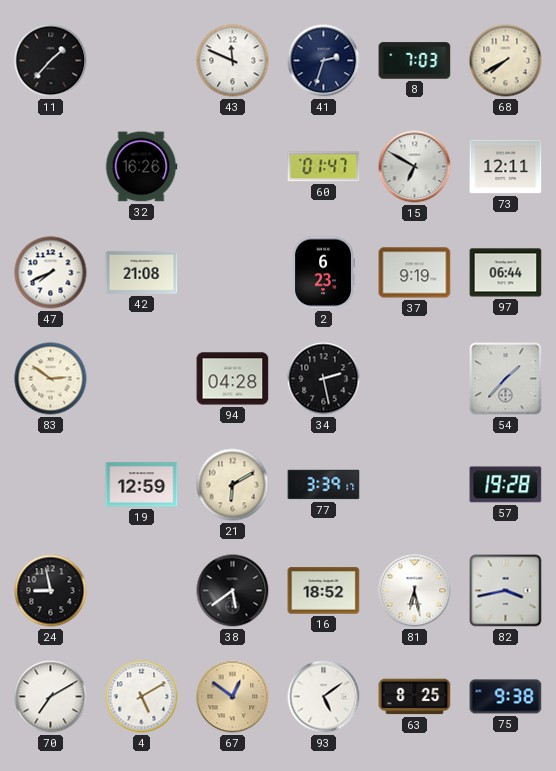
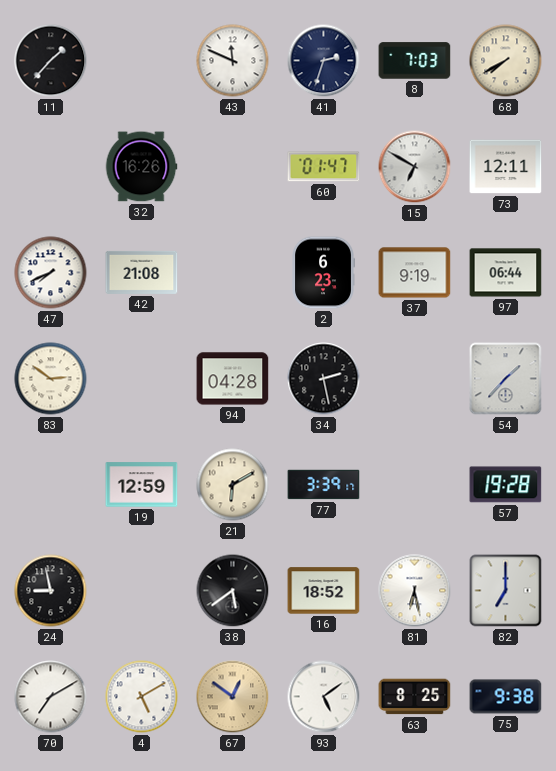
82: 3:43 -> 7:00
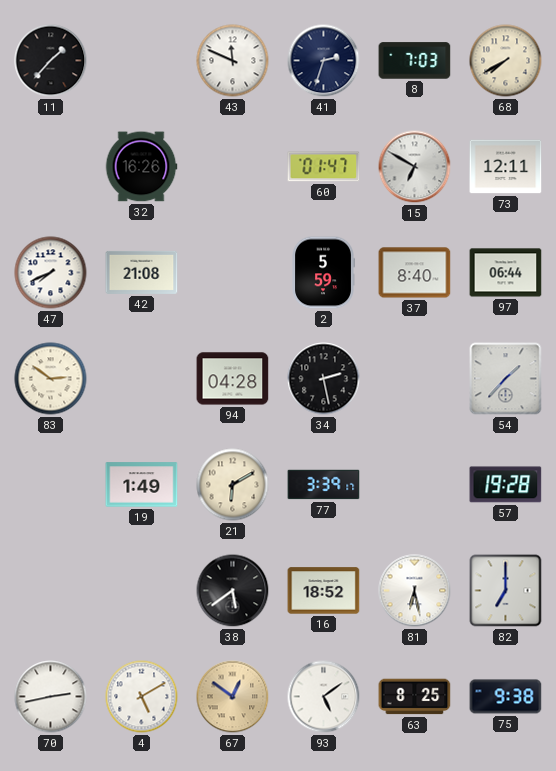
2: 6:23 -> 5:59
37: 9:19 -> 8:40
19: 12:59 -> 1:49
24: 8:58 -> none
70: 7:10 -> 2:43
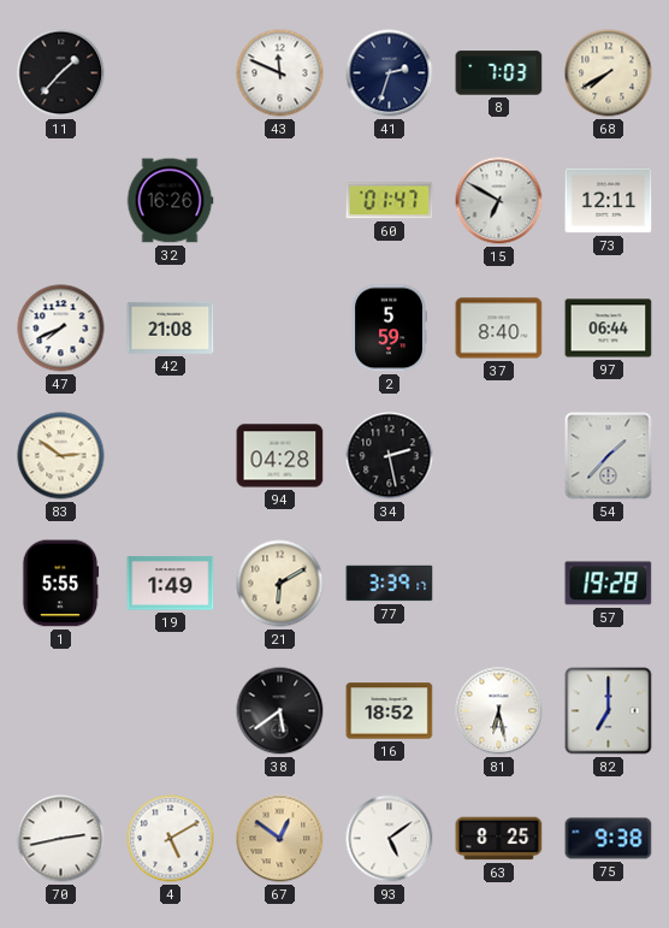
1: none -> 5:55
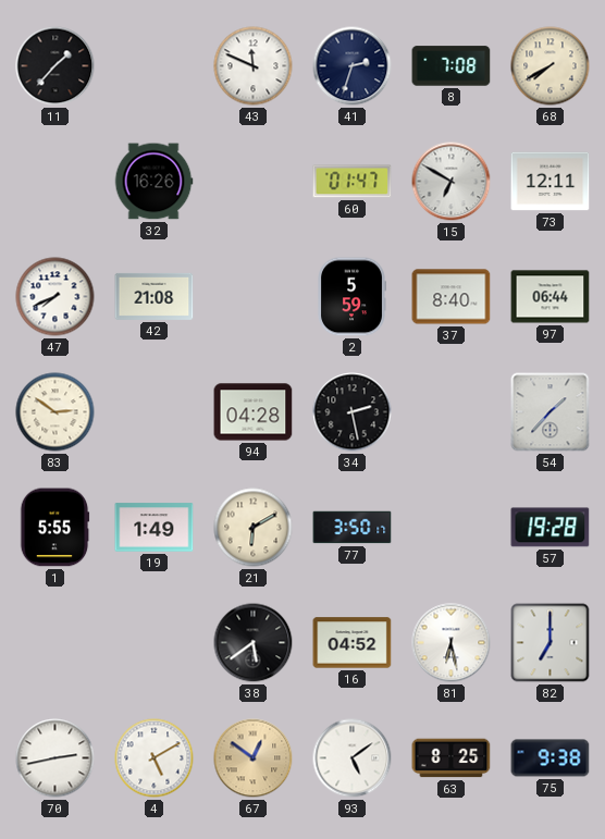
8: 7:03 -> 7:08
77: 3:39 -> 3:50
16: 18:52 -> 04:52
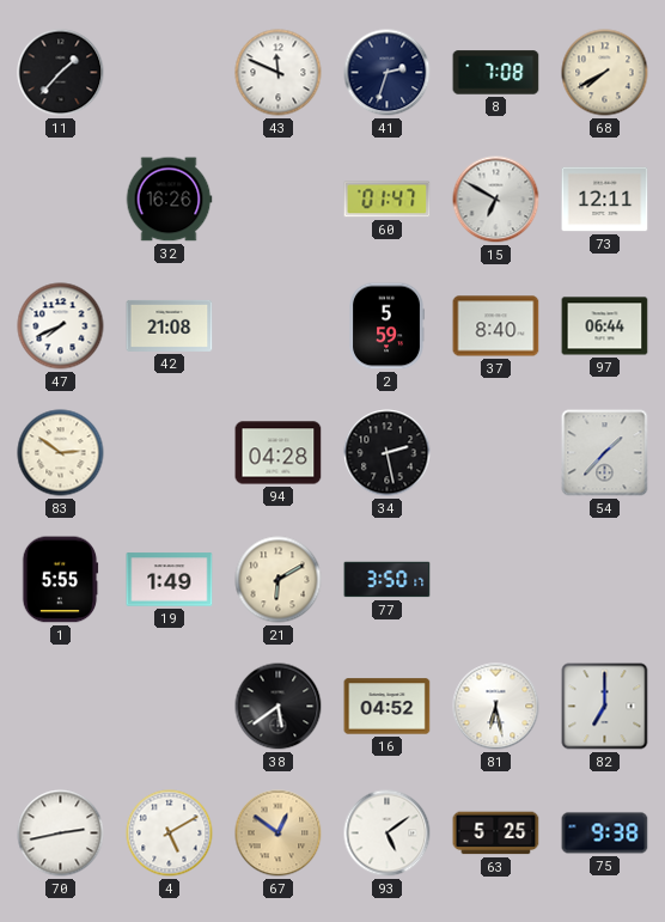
57: 19:28 -> none
63: 8:25 -> 5:25
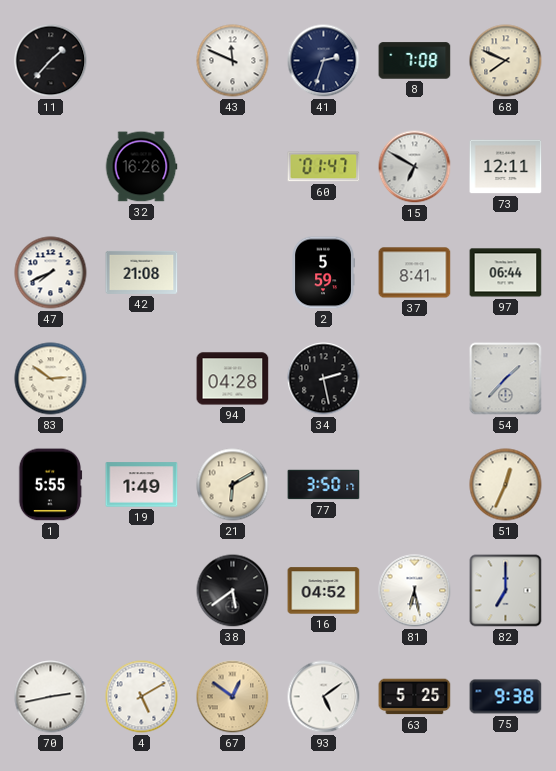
68: 7:40 -> 7:49
37: 8:40 -> 8:41
51: none -> 12:34
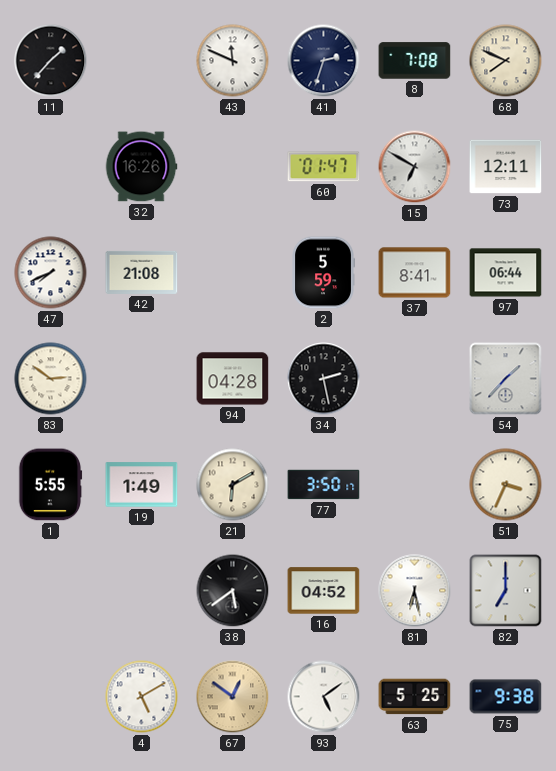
51: 12:34 -> 3:34
70: 2:43 -> none
